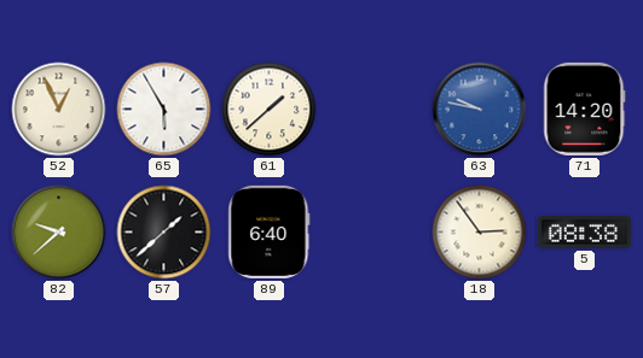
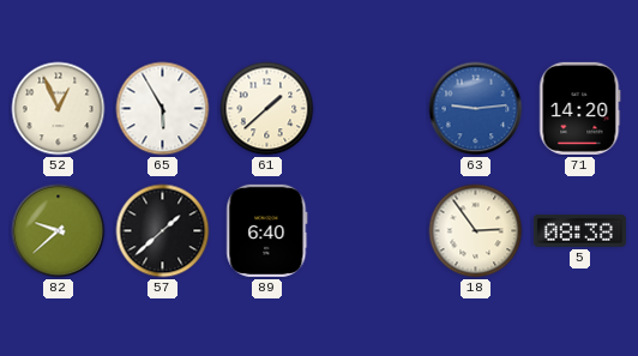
63: 9:47 -> 9:14
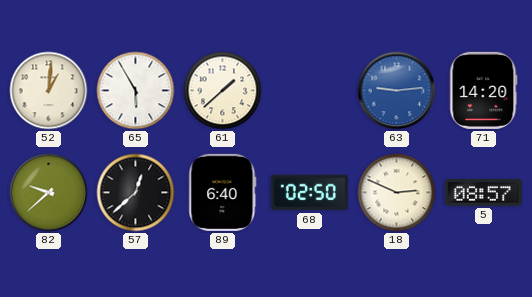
52: 12:56 -> 1:01
57: 1:38 -> 12:38
68: none -> 02:50
18: 2:54 -> 2:49
5: 08:38 -> 08:57
